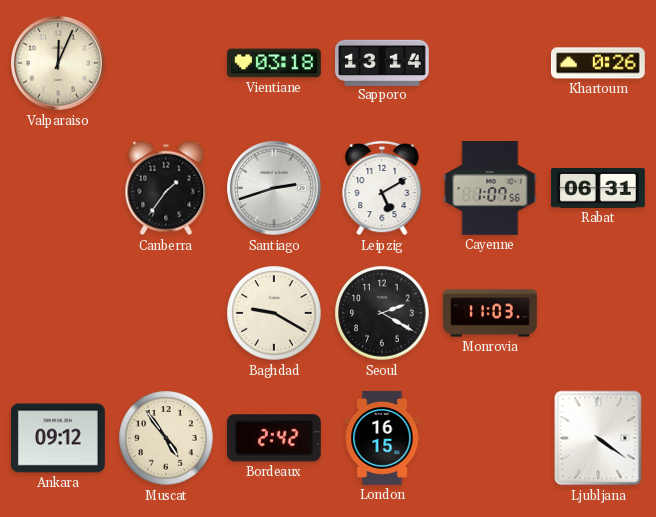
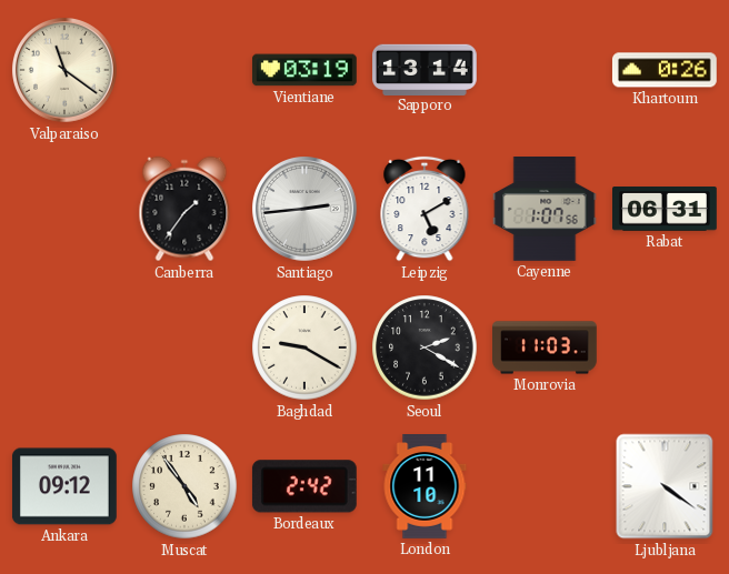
Valparaiso: 12:04 -> 11:21
Vientiane: 03:18 -> 03:19
Santiago: 2:42 -> 2:44
London: 16:15 -> 11:10
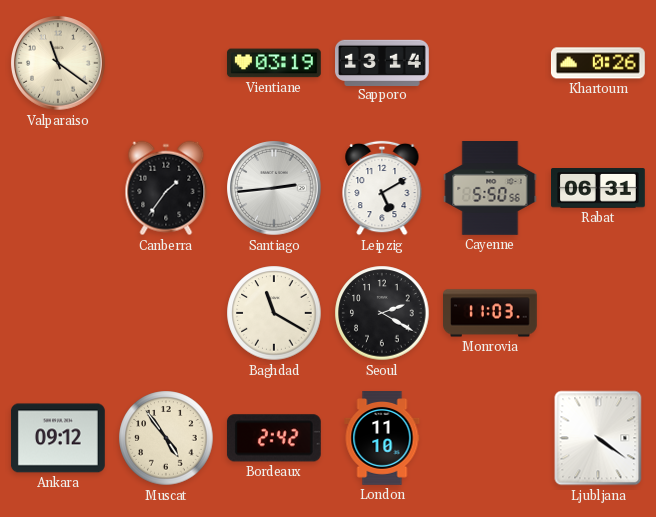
Cayenne: 1:07 -> 5:50
Baghdad: 9:20 -> 11:20
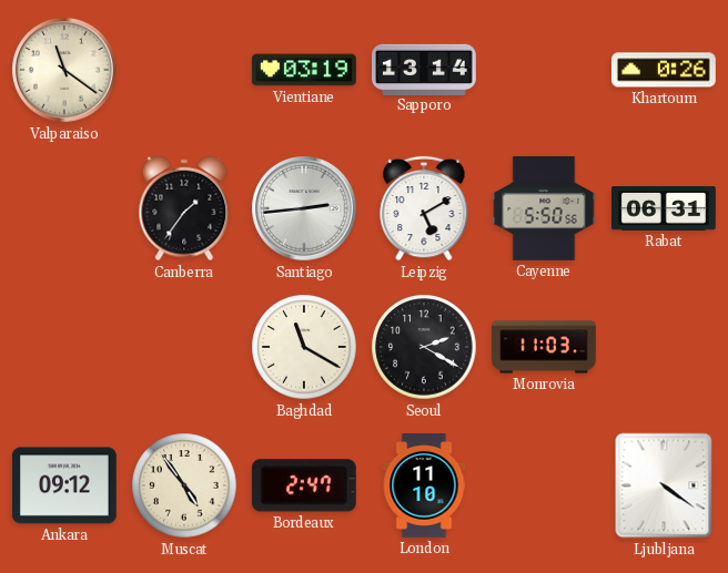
Bordeaux: 2:42 -> 2:47
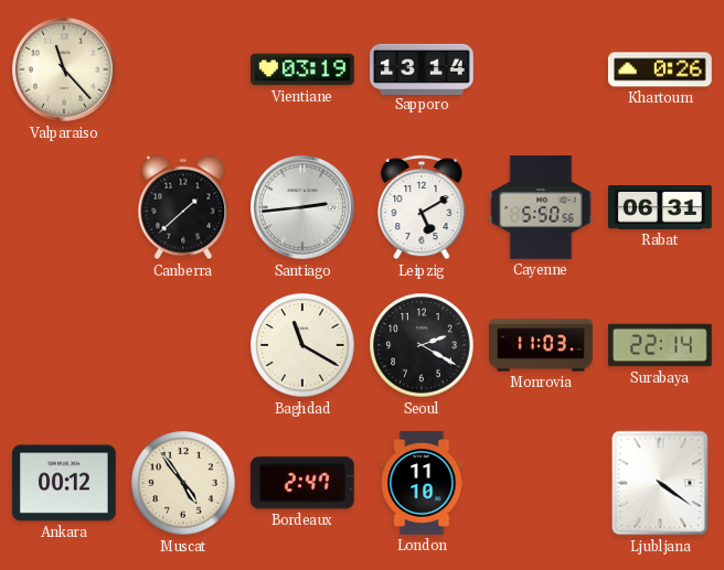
Valparaiso: 11:21 -> 11:23
Canberra: 1:36 -> 1:38
Surabaya: none -> 22:14
Ankara: 09:12 -> 00:12
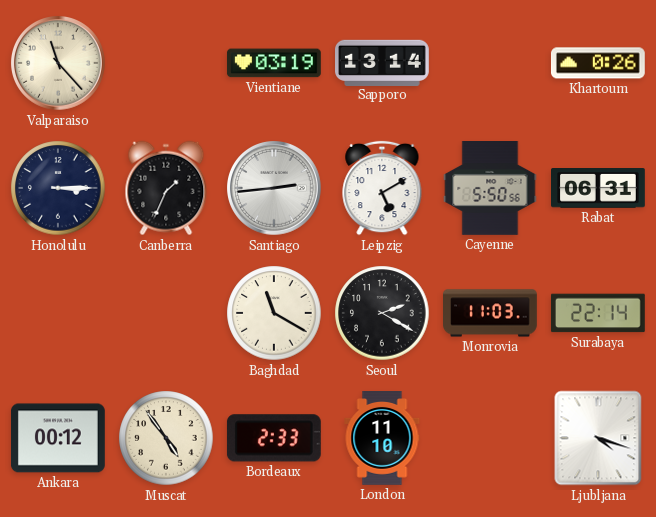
Honolulu: none -> 3:15
Canberra: 1:38 -> 1:34
Bordeaux: 2:47 -> 2:33
Ljubljana: 4:21 -> 4:18
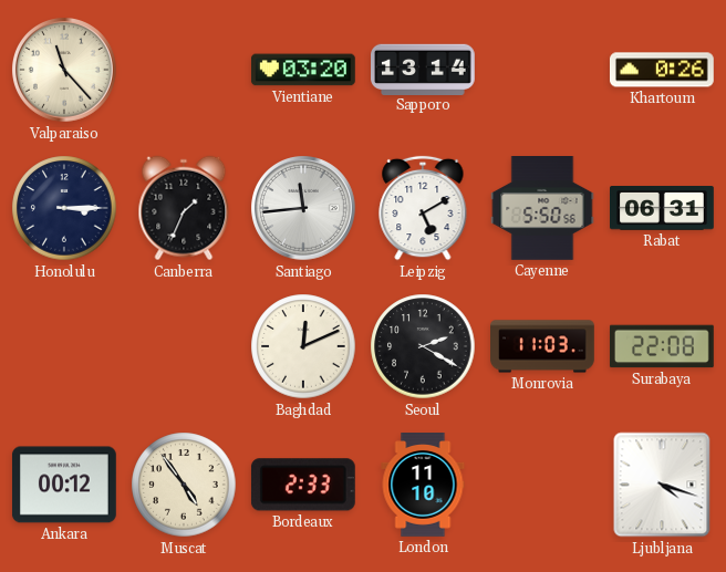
Vientiane: 03:19 -> 03:20
Santiago: 2:44 -> 11:44
Baghdad: 11:20 -> 12:11
Surabaya: 22:14 -> 22:08
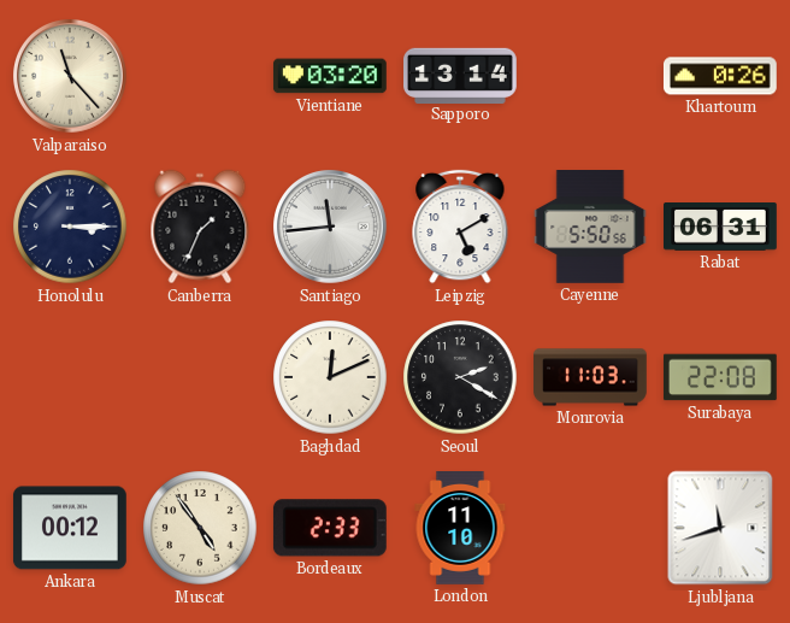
Ljubljana: 4:18 -> 11:42
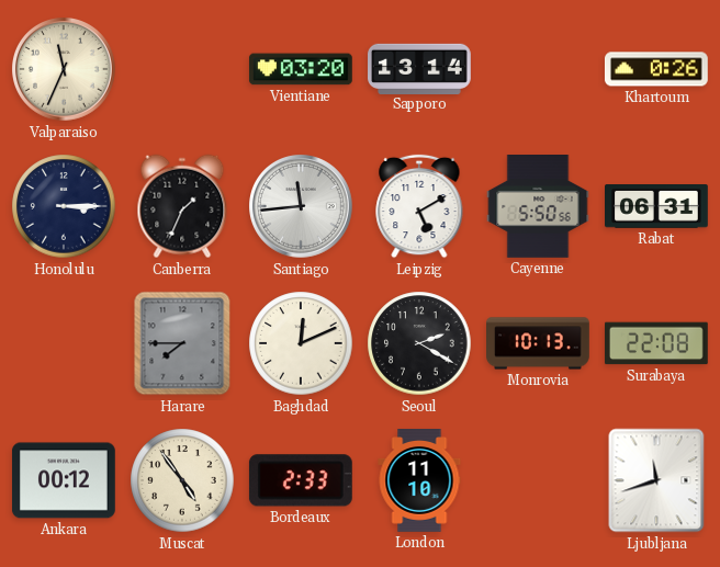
Valparaiso: 11:23 -> 11:34
Harare: none -> 7:45
Monrovia: 11:03 -> 10:13
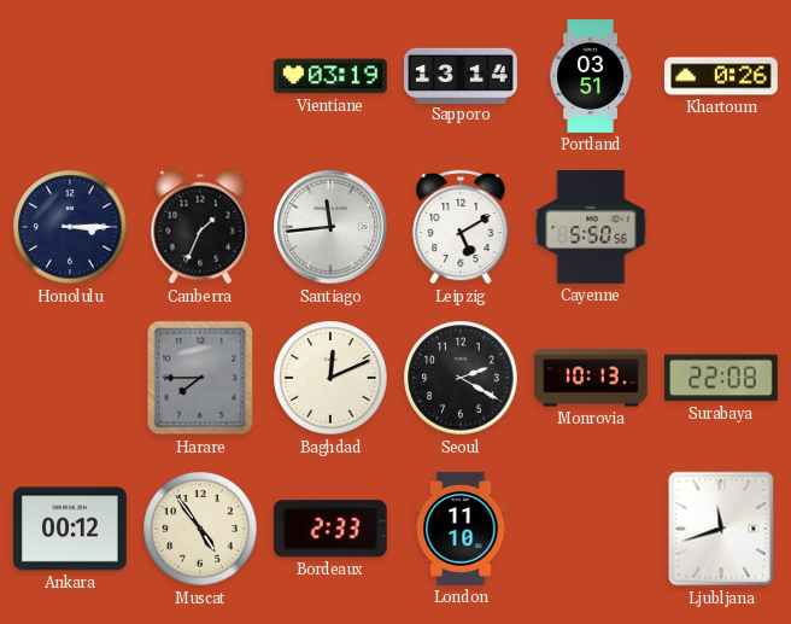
Valparaiso: 11:34 -> none
Vientiane: 03:20 -> 03:19
Portland: none -> 03:51
Rabat: 06:31 -> none
